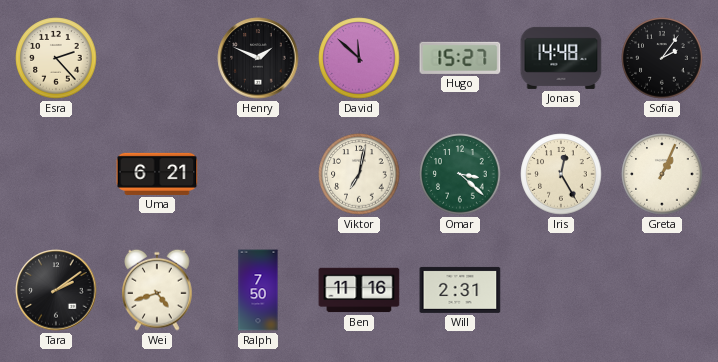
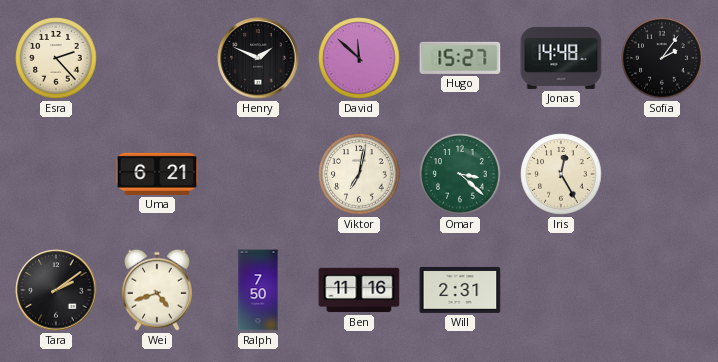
Greta: 1:04 -> none
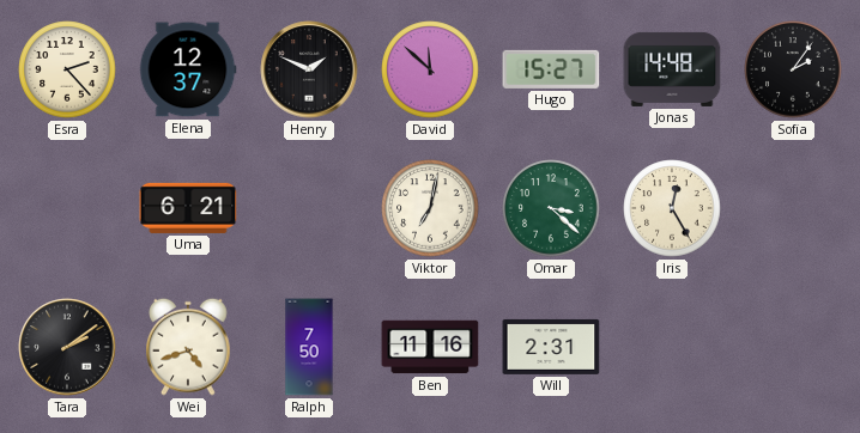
Elena: none -> 12:37
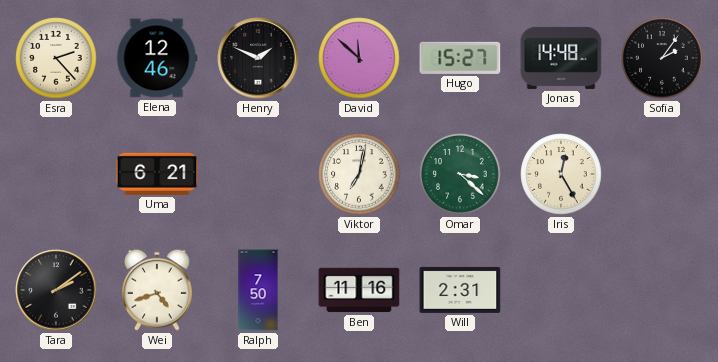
Elena: 12:37 -> 12:46
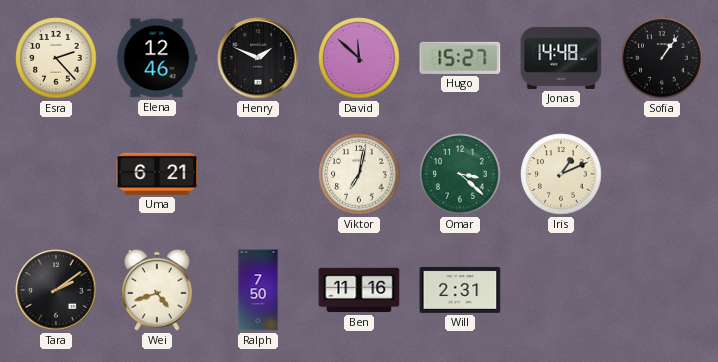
Sofia: 2:06 -> 1:06
Iris: 12:25 -> 1:11
